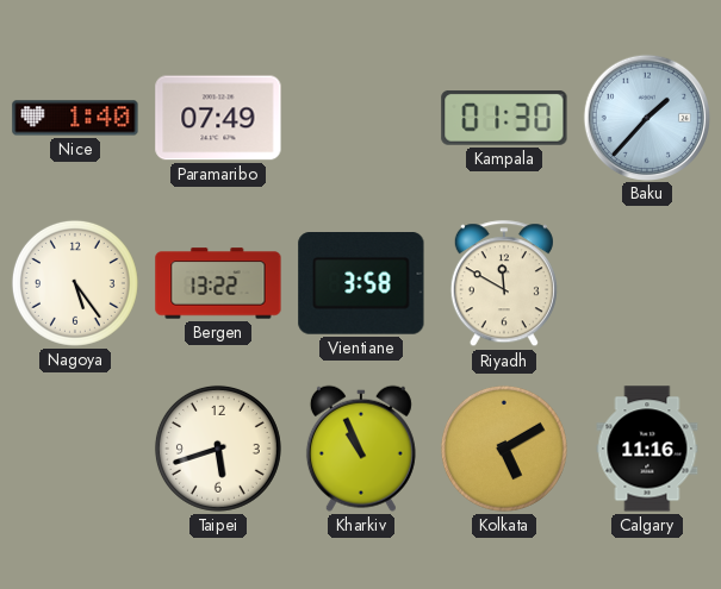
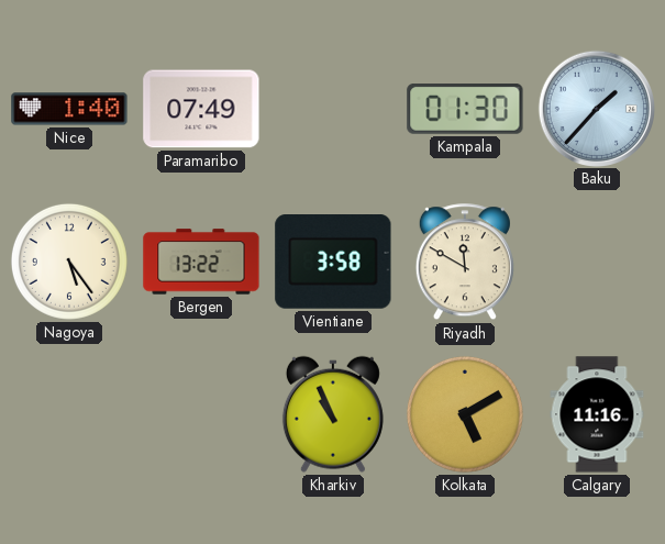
Taipei: 5:42 -> none
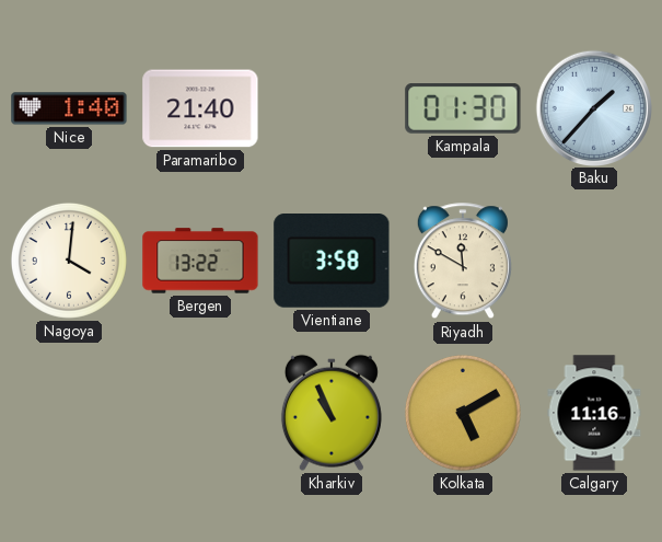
Paramaribo: 07:49 -> 21:40
Nagoya: 5:24 -> 4:01
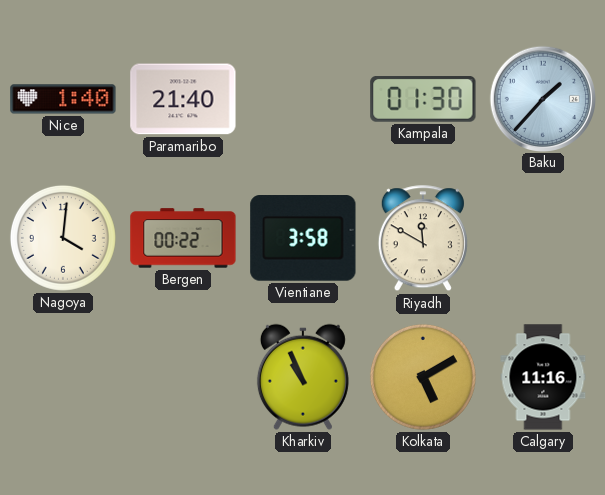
Bergen: 13:22 -> 00:22
